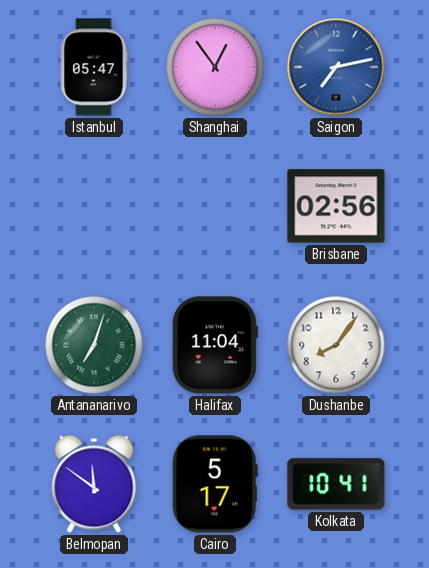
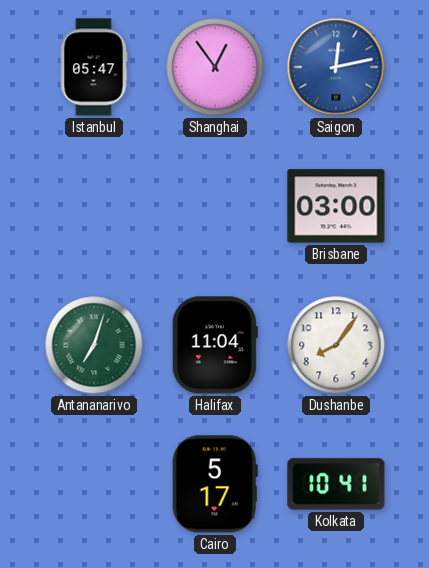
Saigon: 7:13 -> 12:13
Brisbane: 02:56 -> 03:00
Belmopan: 11:51 -> none
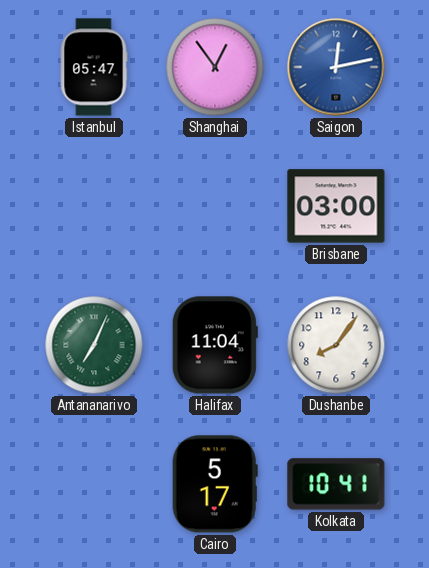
Antananarivo: 7:03 -> 7:04
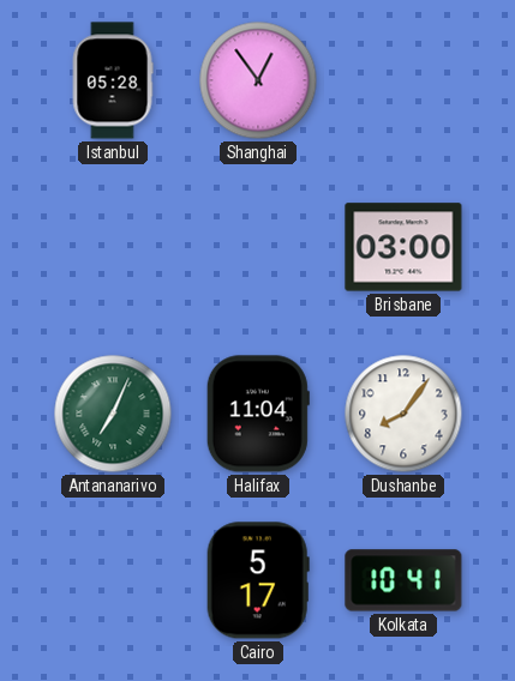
Istanbul: 05:47 -> 05:28
Saigon: 12:13 -> none
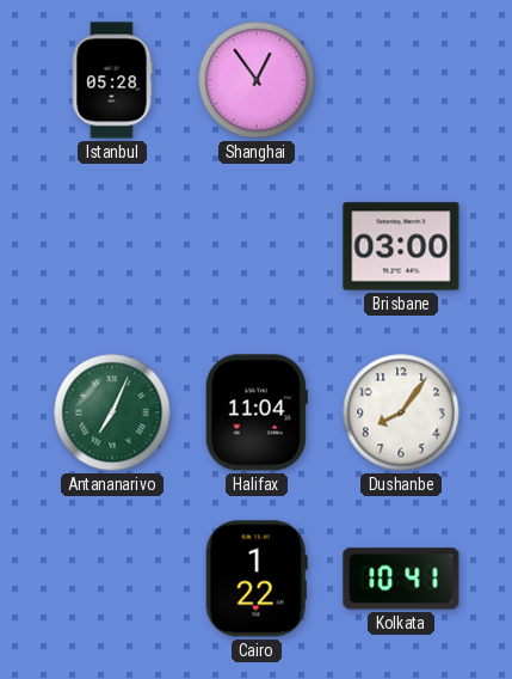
Cairo: 5:17 -> 1:22
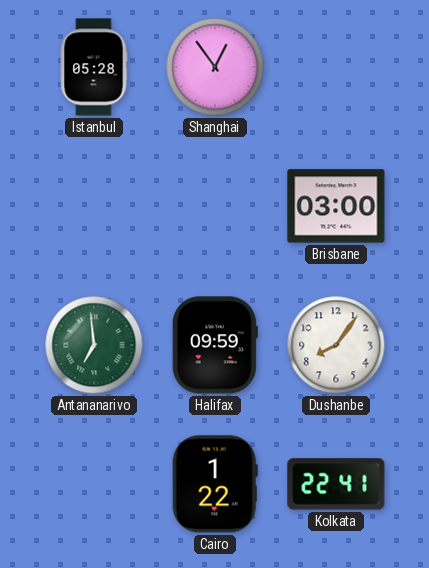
Antananarivo: 7:04 -> 6:59
Halifax: 11:04 -> 09:59
Kolkata: 10:41 -> 22:41
